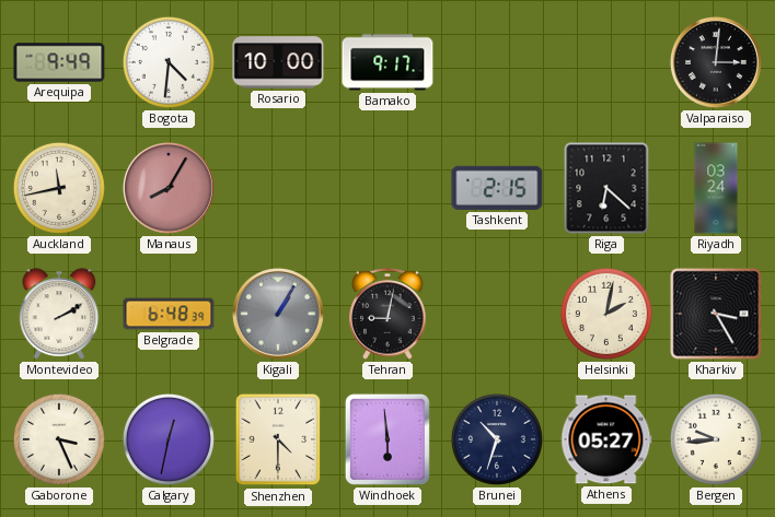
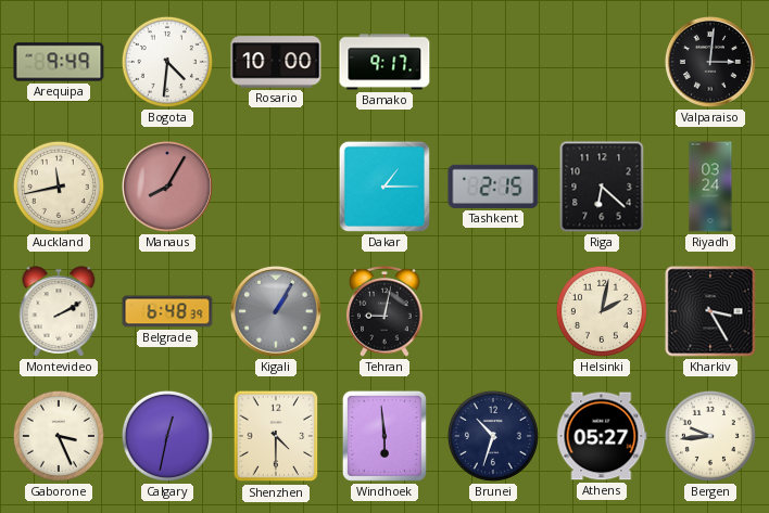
Dakar: none -> 1:15
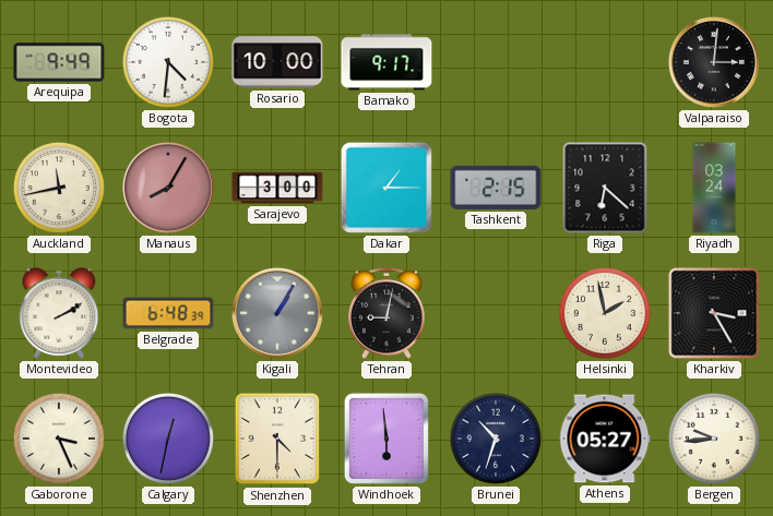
Sarajevo: none -> 3:00
Helsinki: 2:02 -> 1:58
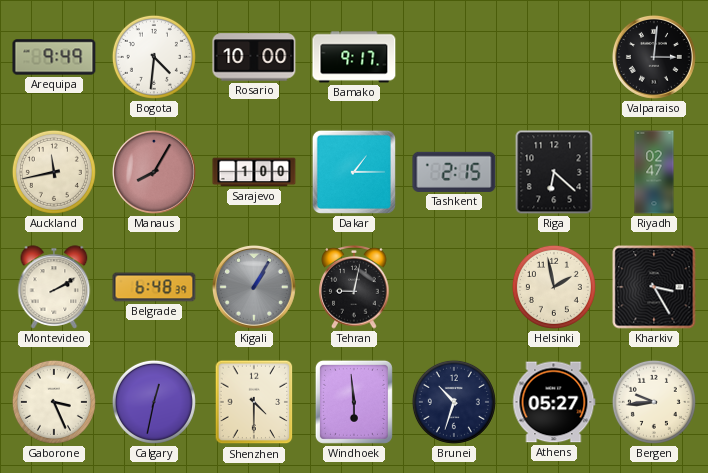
Sarajevo: 3:00 -> 1:00
Riyadh: 03:24 -> 02:47
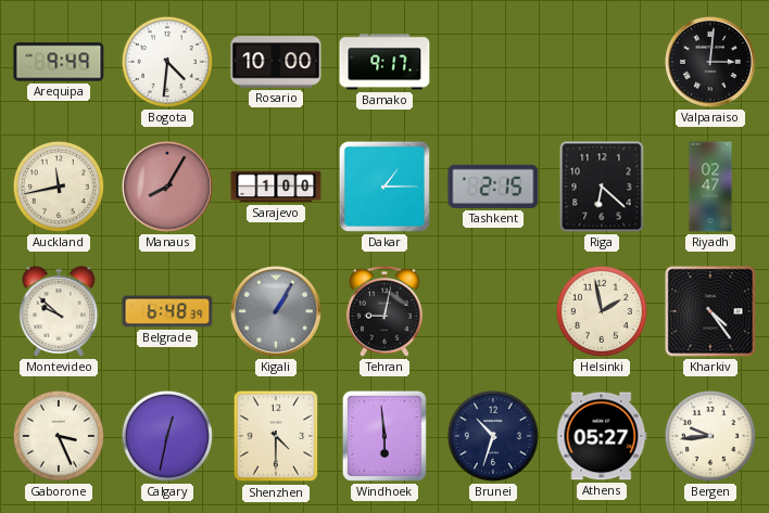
Montevideo: 2:10 -> 9:52
Kharkiv: 3:25 -> 4:24
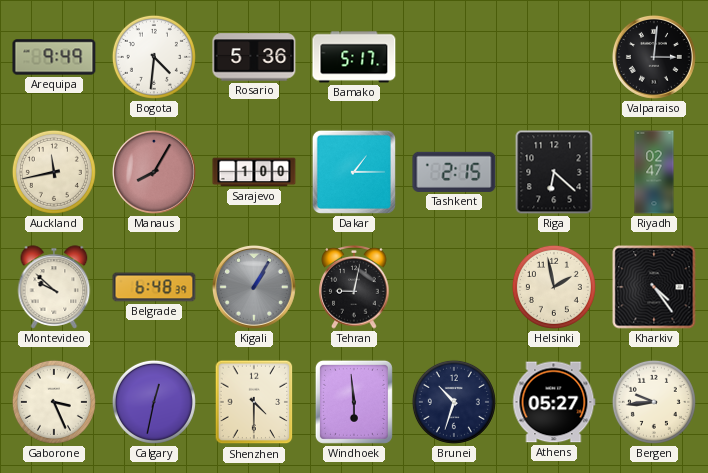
Rosario: 10:00 -> 5:36
Bamako: 9:17 -> 5:17
